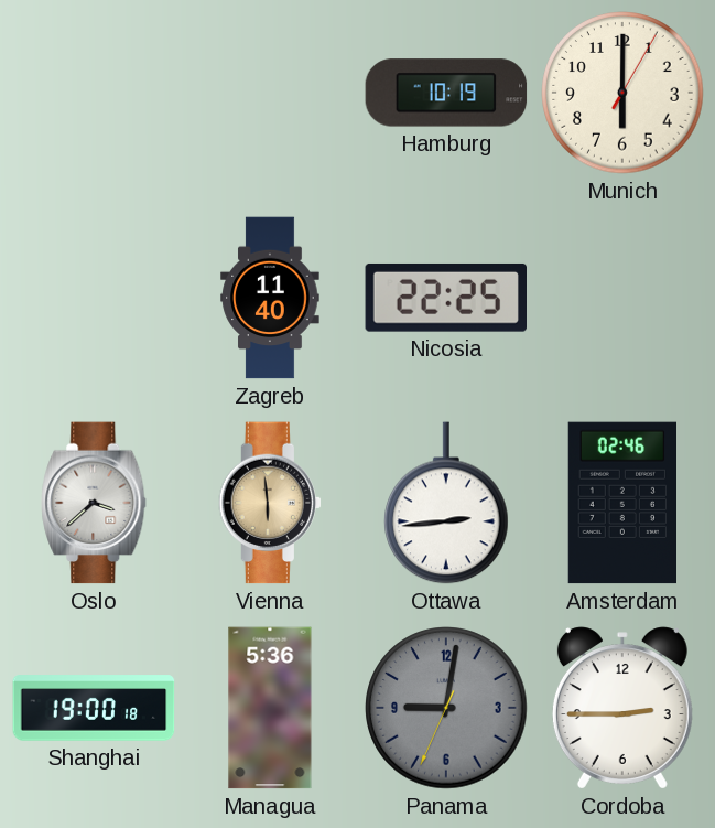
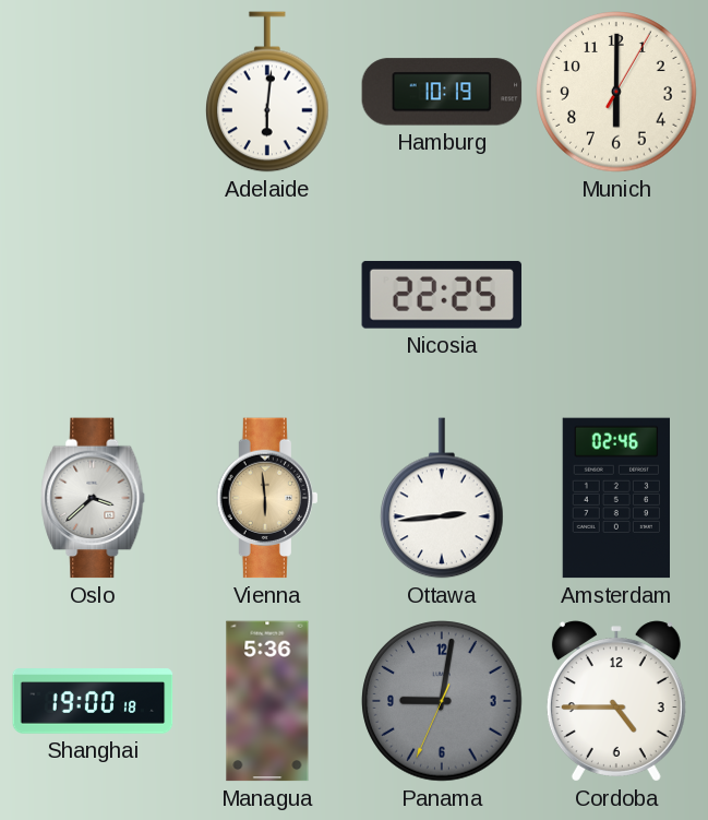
Adelaide: none -> 6:01
Zagreb: 11:40 -> none
Cordoba: 2:45 -> 4:45
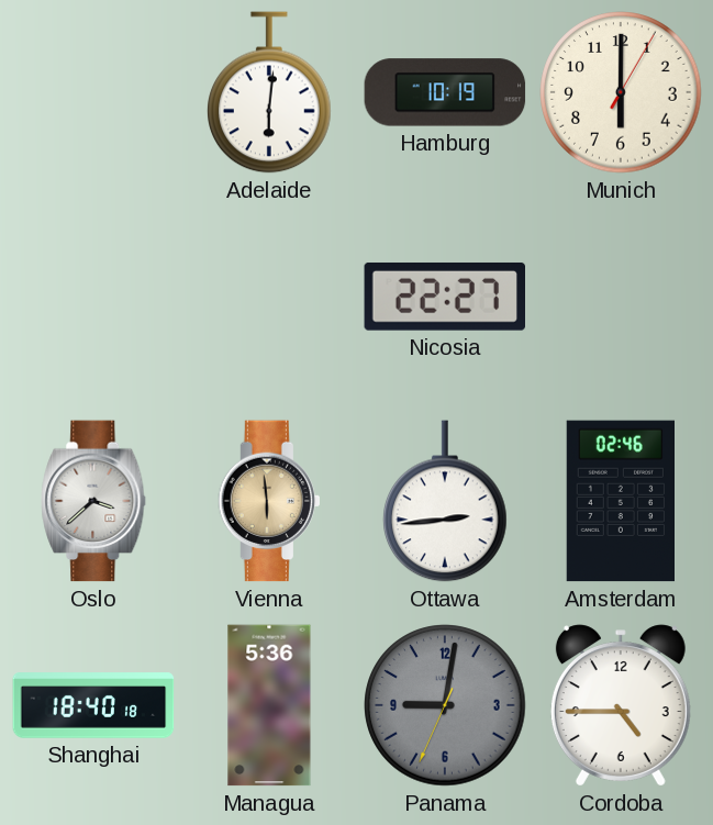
Nicosia: 22:25 -> 22:27
Shanghai: 19:00 -> 18:40
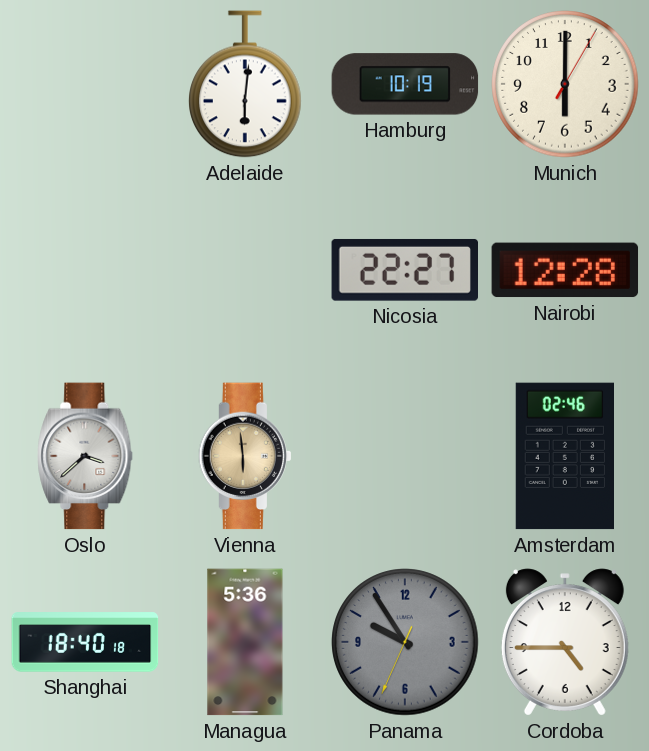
Nairobi: none -> 12:28
Ottawa: 2:44 -> none
Panama: 9:01 -> 9:54
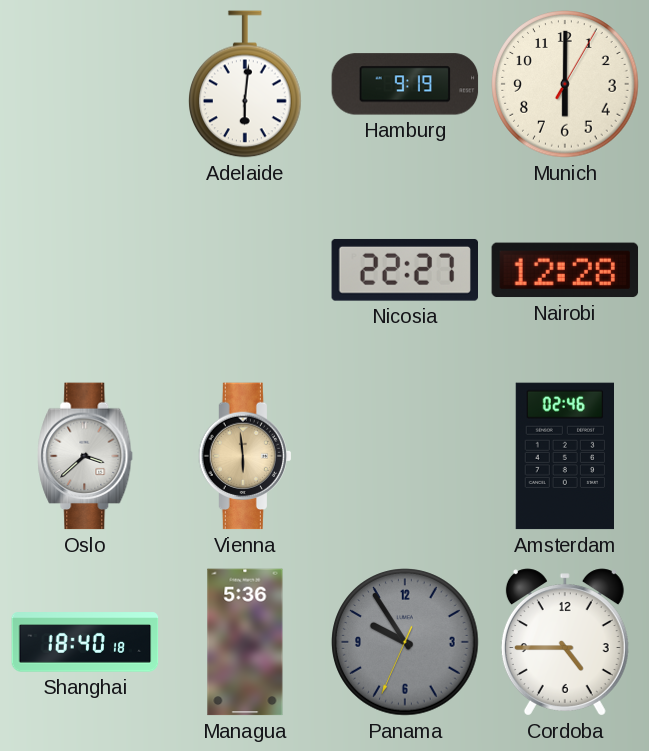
Hamburg: 10:19 -> 9:19
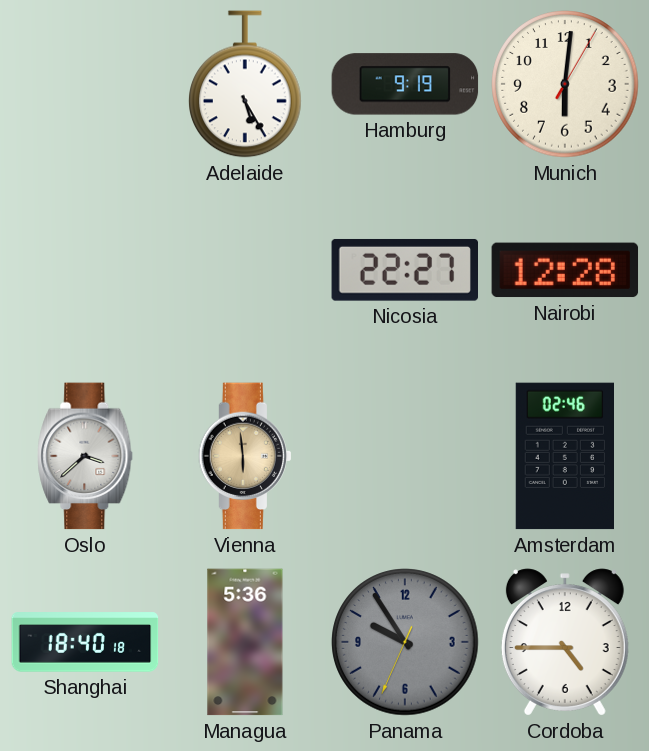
Adelaide: 6:01 -> 5:25
Munich: 6:00 -> 6:01
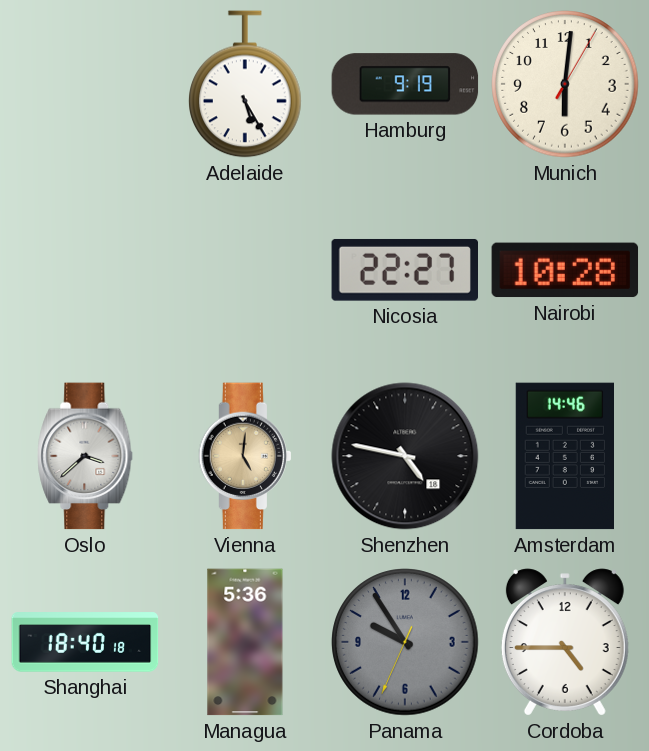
Nairobi: 12:28 -> 10:28
Vienna: 5:59 -> 5:01
Shenzhen: none -> 4:47
Amsterdam: 02:46 -> 14:46
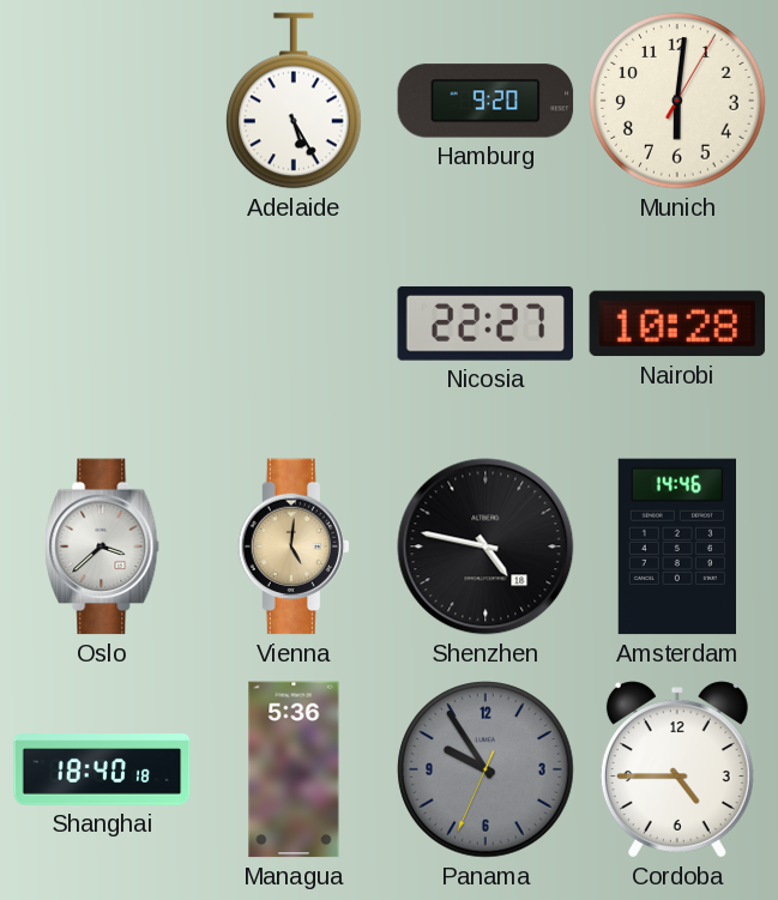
Hamburg: 9:19 -> 9:20
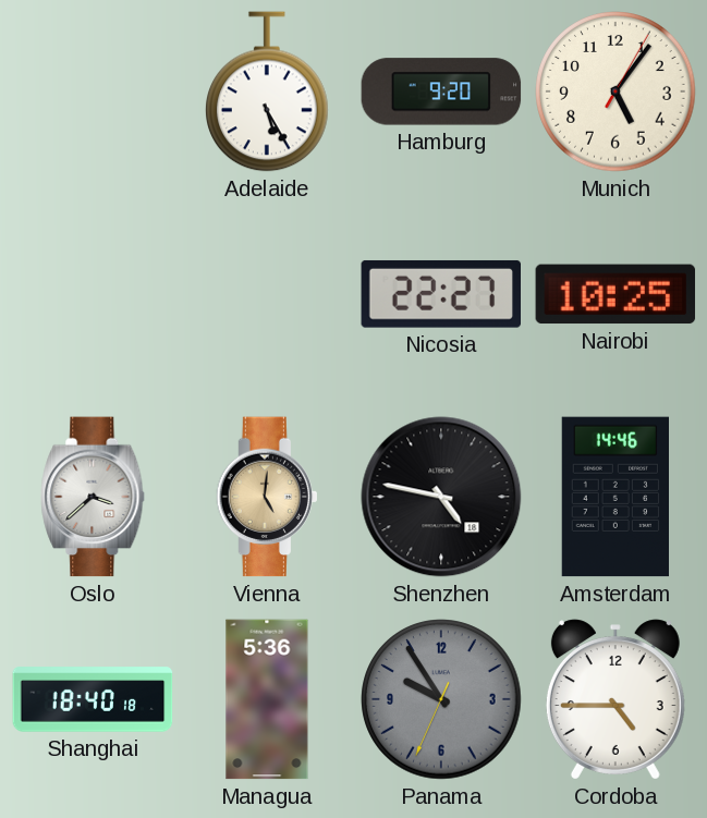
Munich: 6:01 -> 5:06
Nairobi: 10:28 -> 10:25
